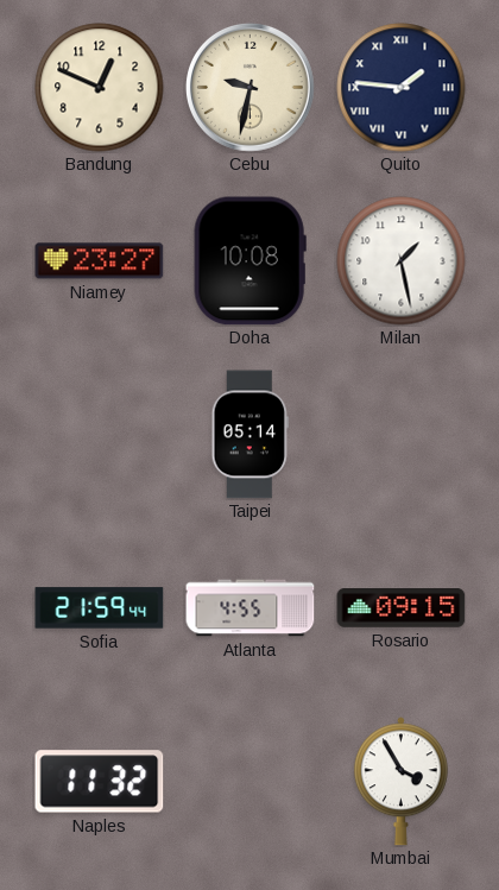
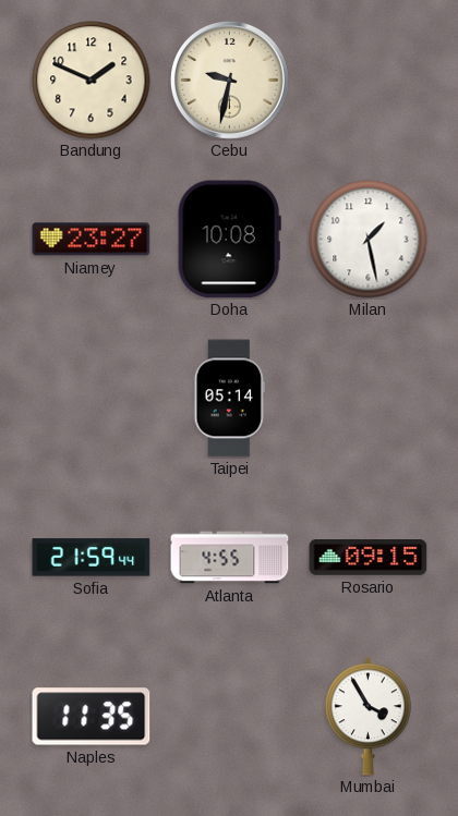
Bandung: 12:49 -> 1:49
Quito: 1:46 -> none
Naples: 11:32 -> 11:35
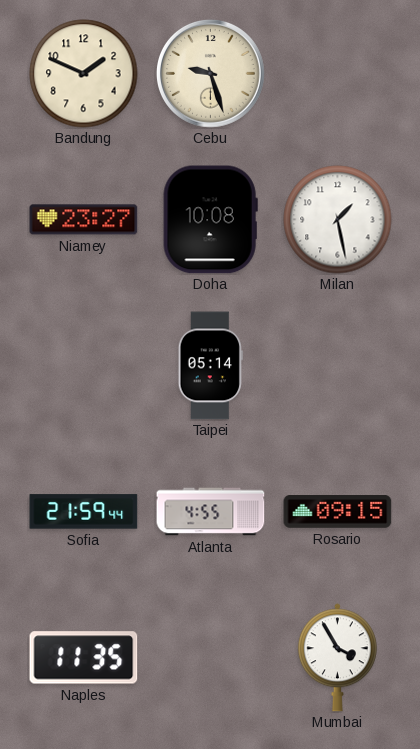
Cebu: 9:32 -> 9:27
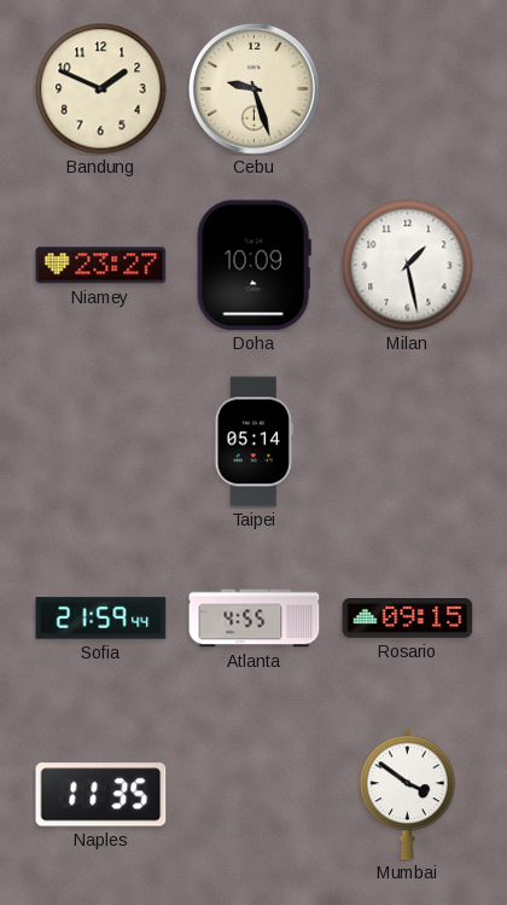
Doha: 10:08 -> 10:09
Mumbai: 3:55 -> 3:51
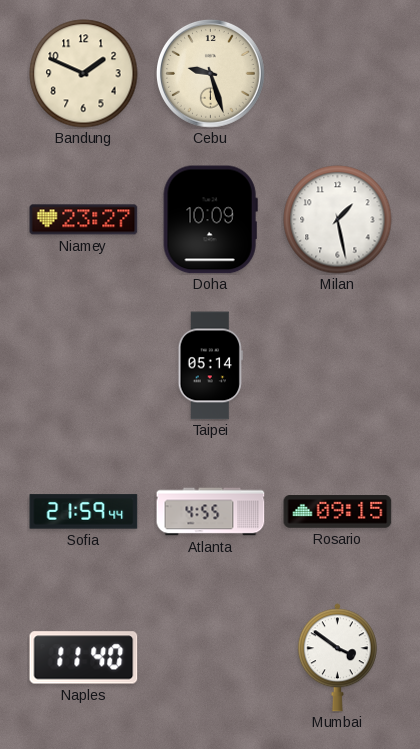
Naples: 11:35 -> 11:40
